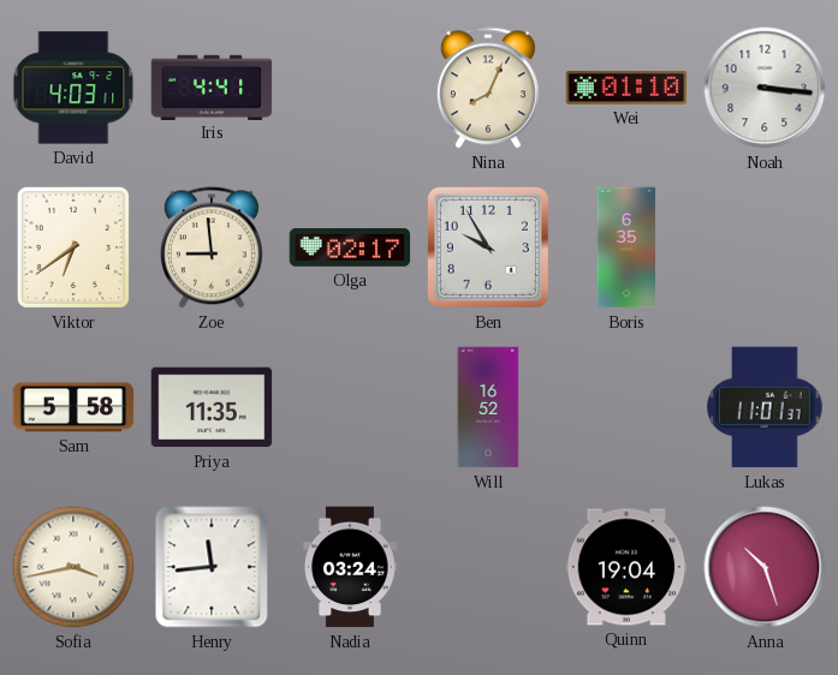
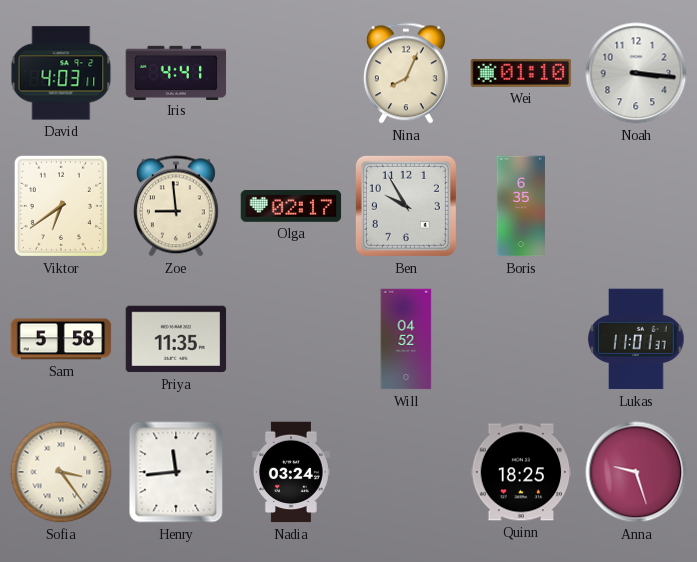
Will: 16:52 -> 04:52
Sofia: 3:43 -> 3:24
Quinn: 19:04 -> 18:25
Anna: 10:27 -> 9:27
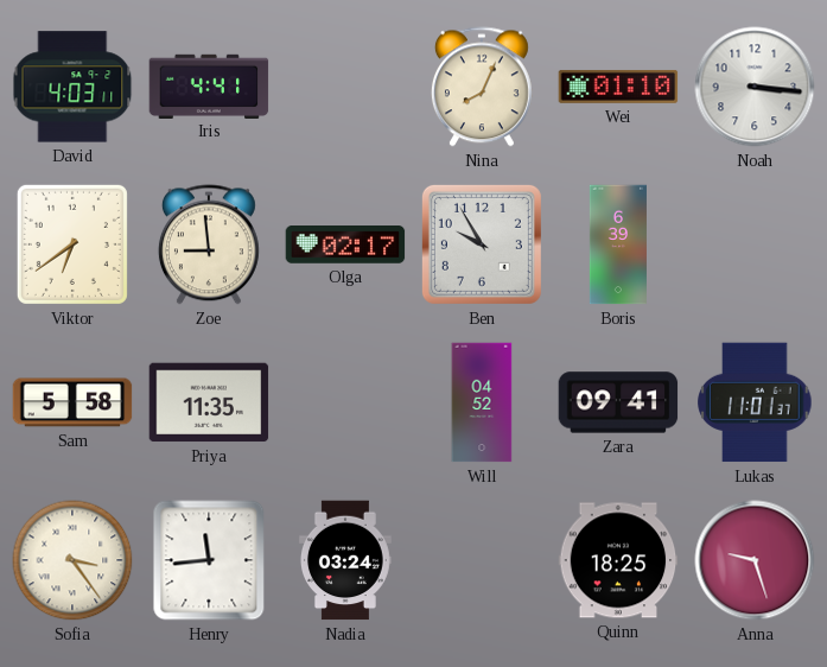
Boris: 6:35 -> 6:39
Zara: none -> 09:41
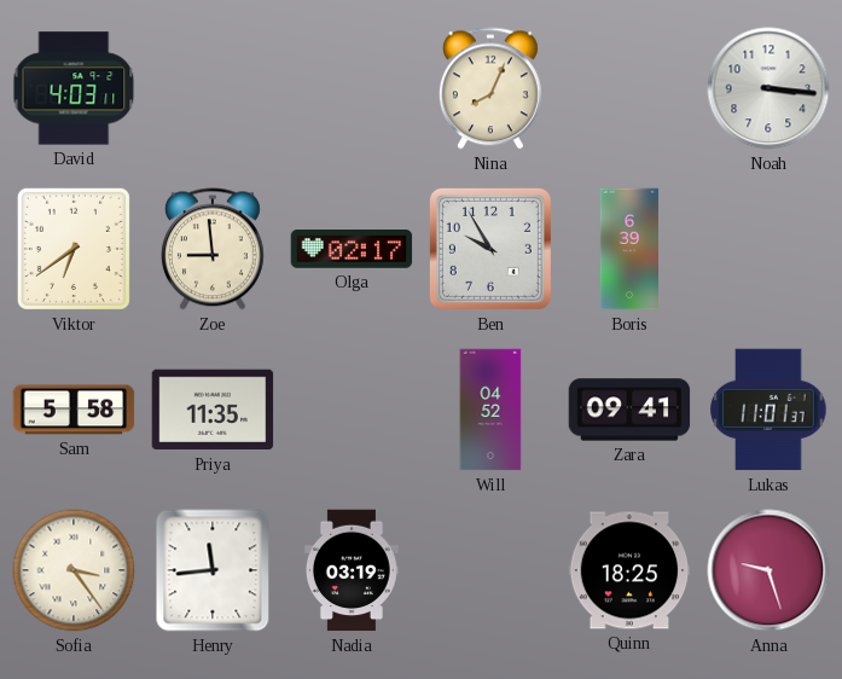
Iris: 4:41 -> none
Wei: 01:10 -> none
Nadia: 03:24 -> 03:19
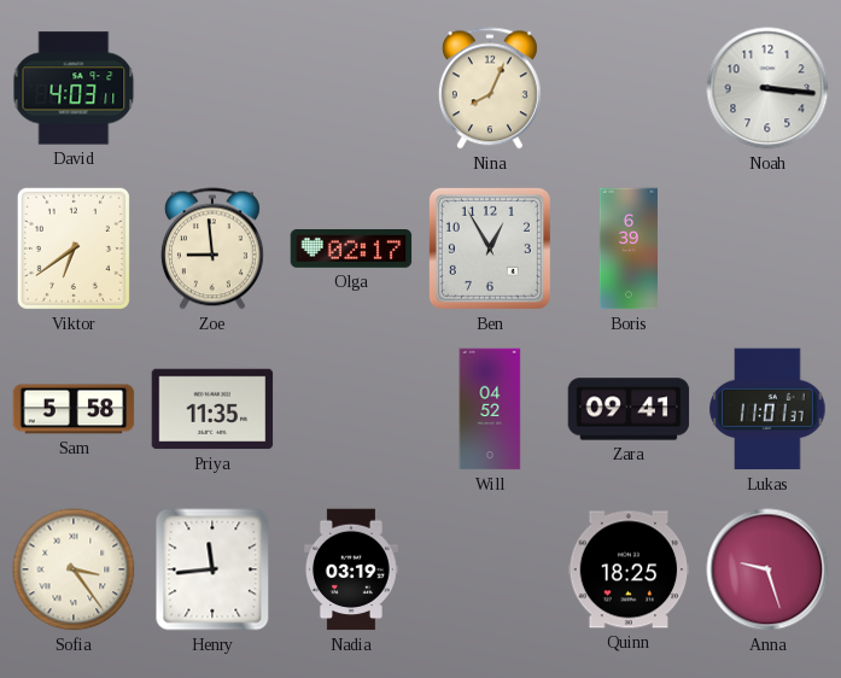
Ben: 9:55 -> 12:55
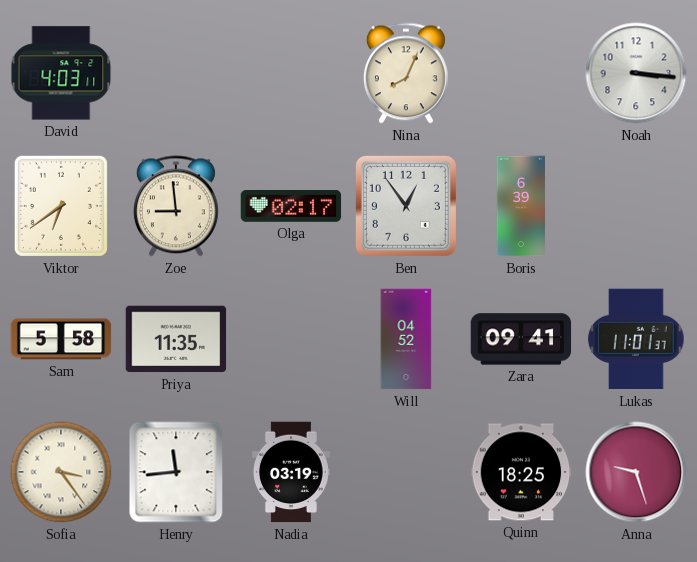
Ben: 12:55 -> 12:54
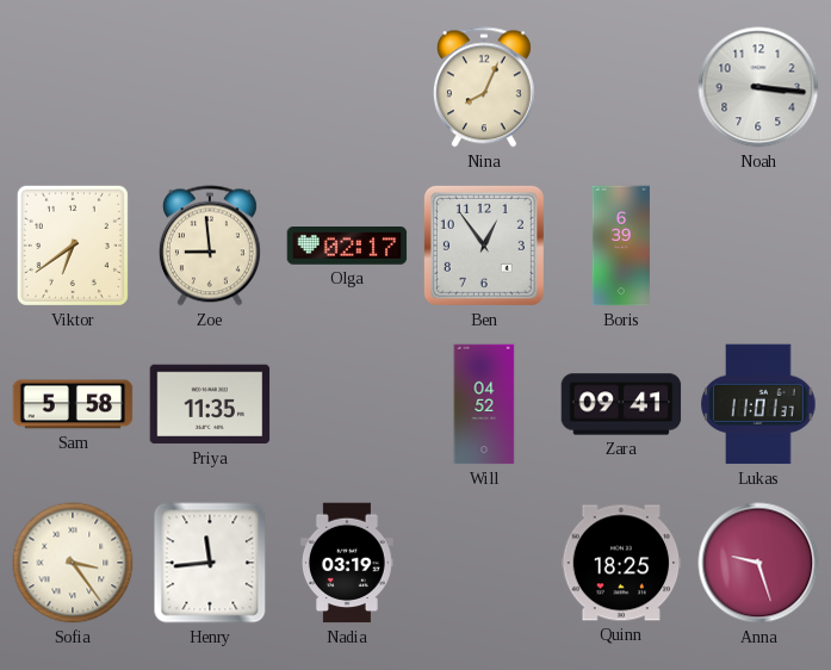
David: 4:03 -> none
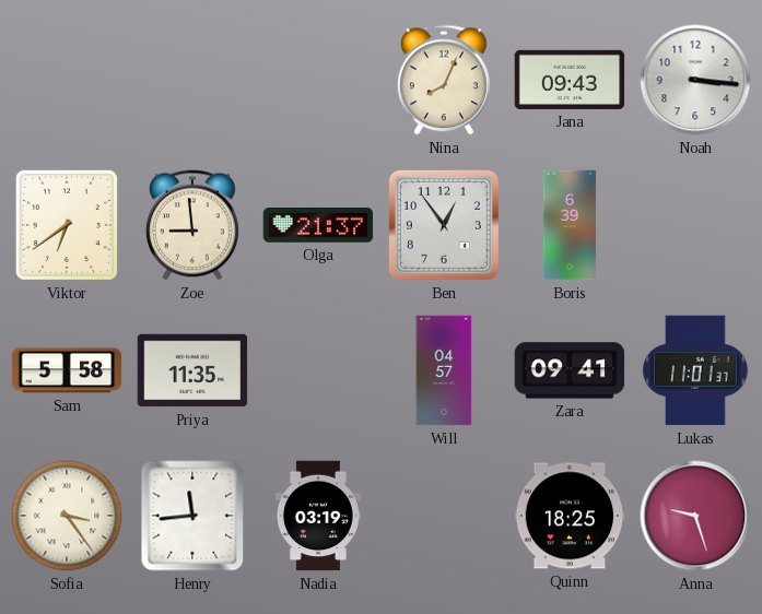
Jana: none -> 09:43
Olga: 02:17 -> 21:37
Will: 04:52 -> 04:57
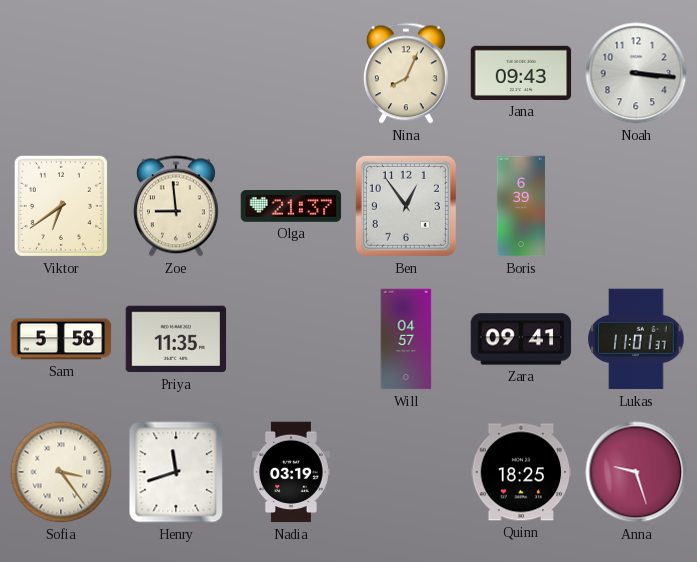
Henry: 11:44 -> 11:42
